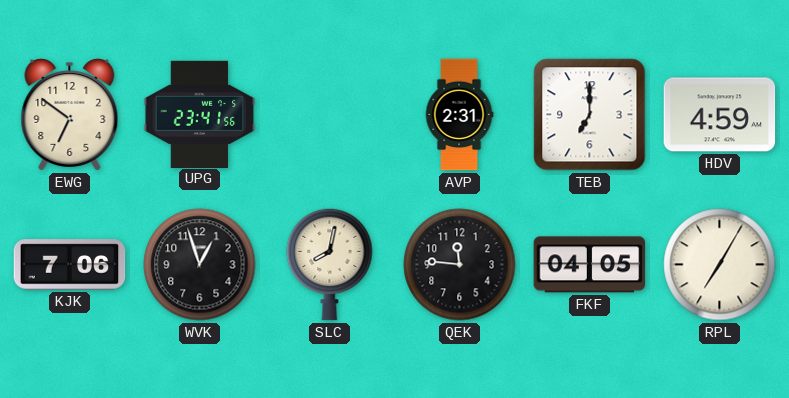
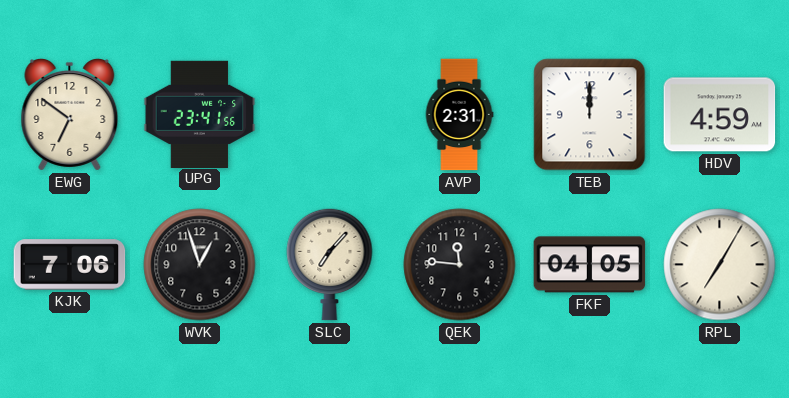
TEB: 7:00 -> 12:00
SLC: 8:02 -> 7:07
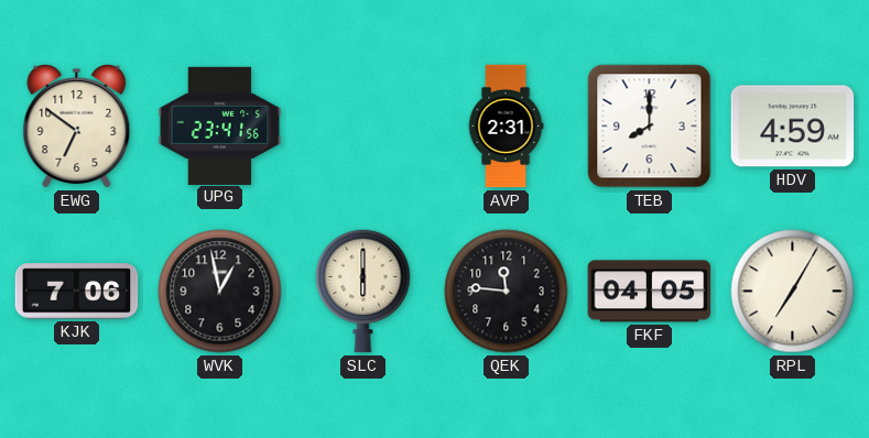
TEB: 12:00 -> 8:00
WVK: 12:57 -> 12:58
SLC: 7:07 -> 6:00
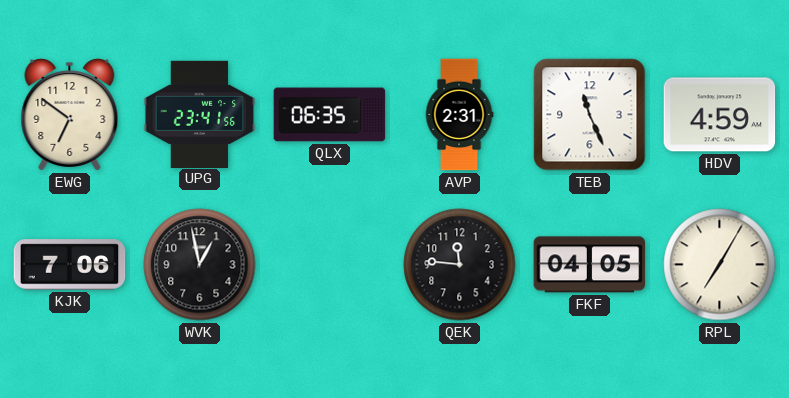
QLX: none -> 06:35
TEB: 8:00 -> 11:26
SLC: 6:00 -> none
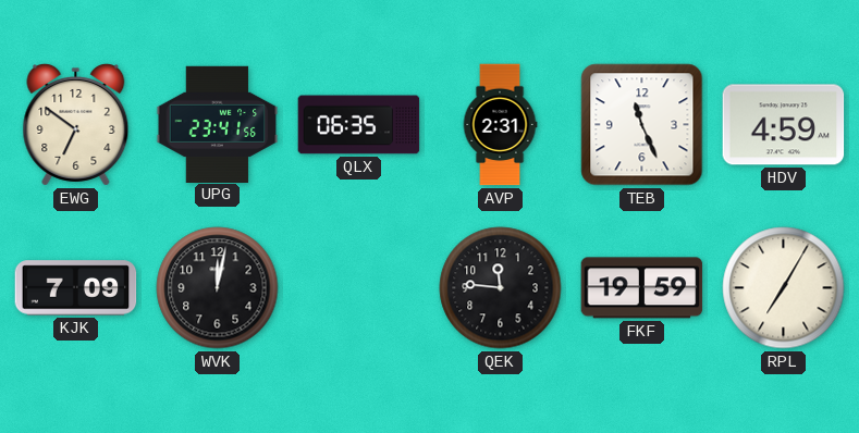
KJK: 7:06 -> 7:09
WVK: 12:58 -> 12:02
FKF: 04:05 -> 19:59
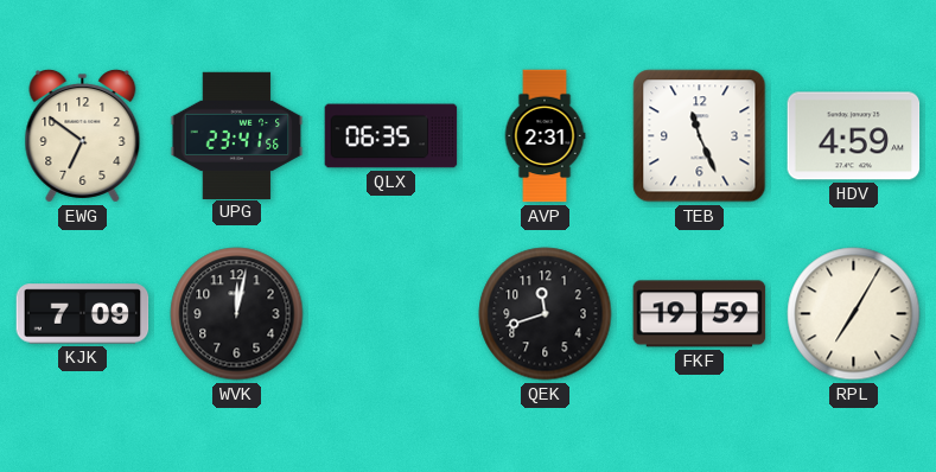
QEK: 11:46 -> 11:42
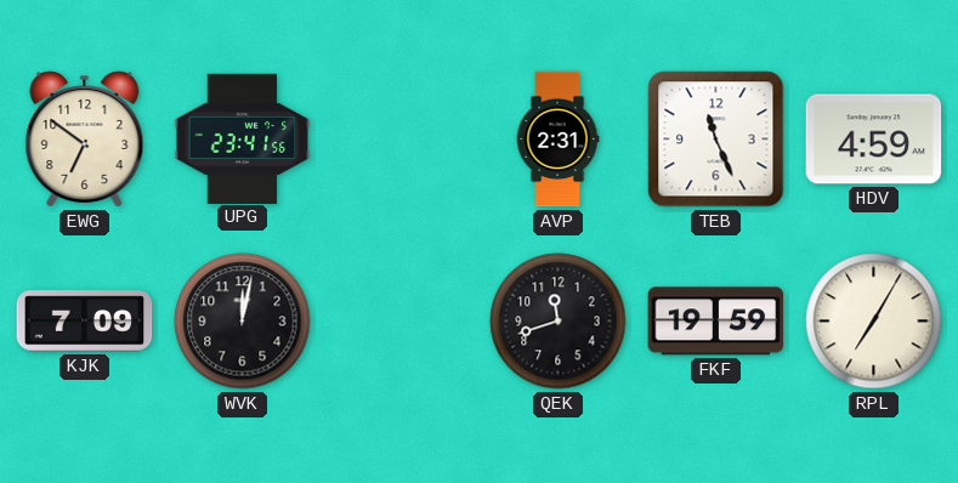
QLX: 06:35 -> none
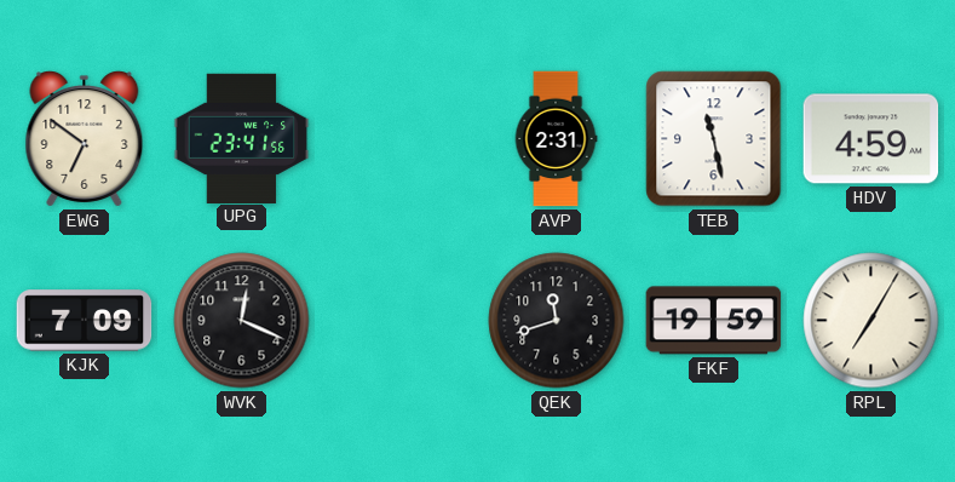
TEB: 11:26 -> 11:28
WVK: 12:02 -> 12:19
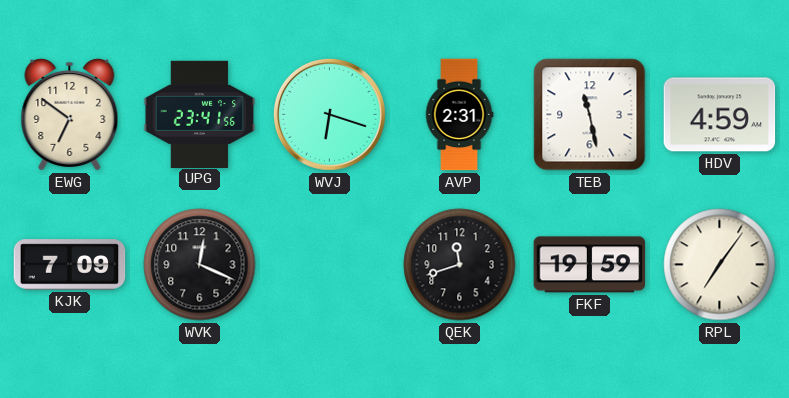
WVJ: none -> 6:18
RPL: 7:05 -> 7:06
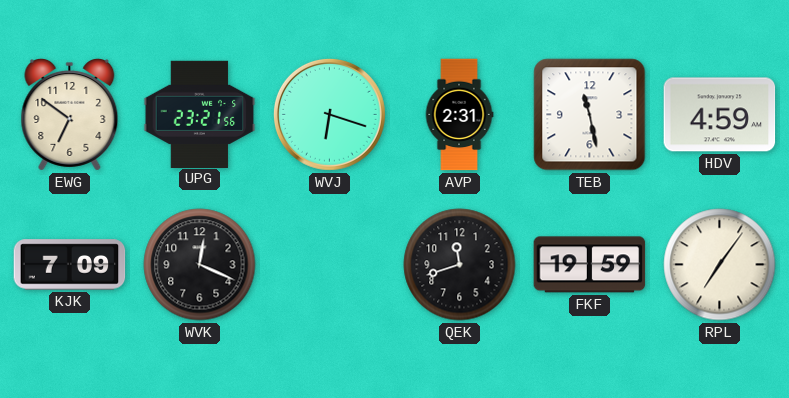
UPG: 23:41 -> 23:21
